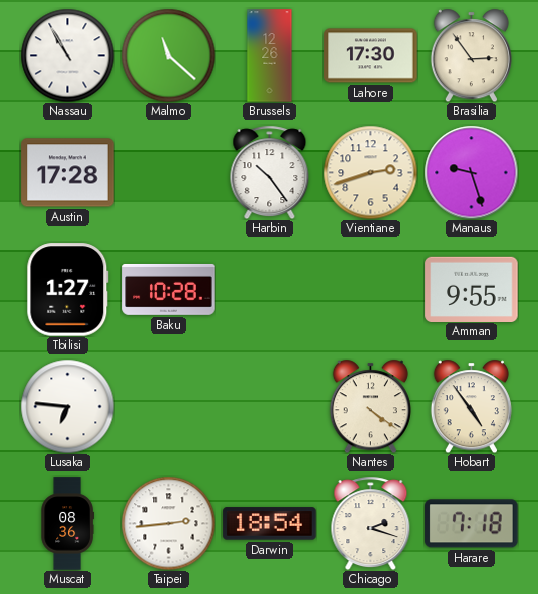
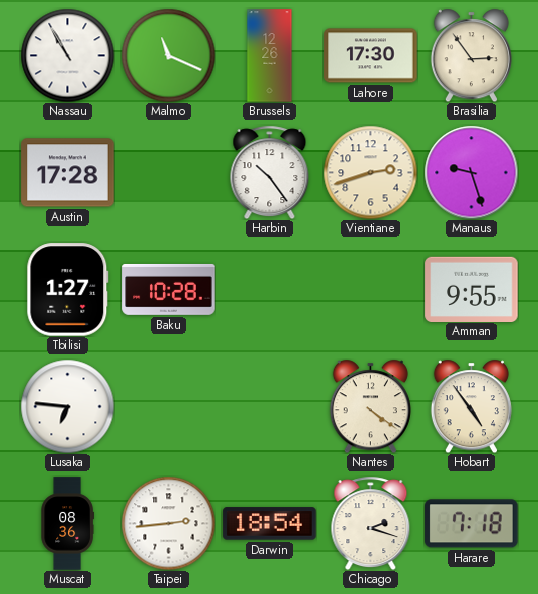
Malmo: 11:22 -> 11:19
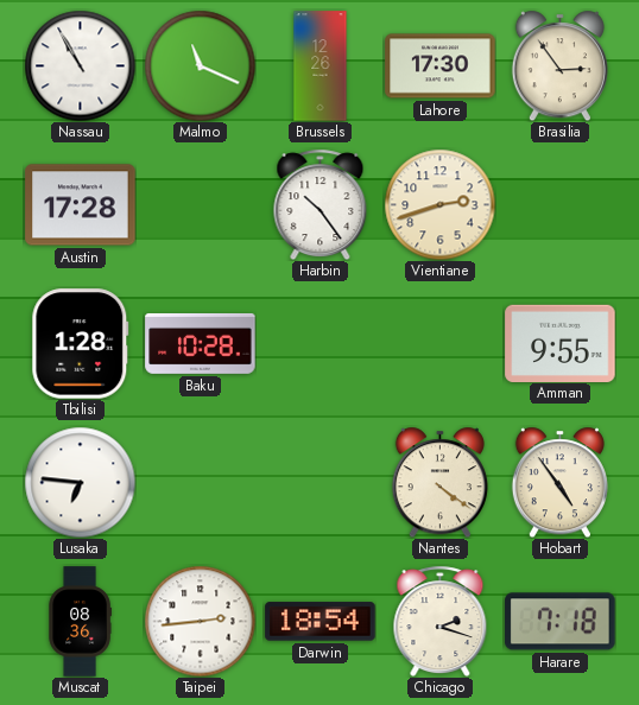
Manaus: 9:27 -> none
Tbilisi: 1:27 -> 1:28
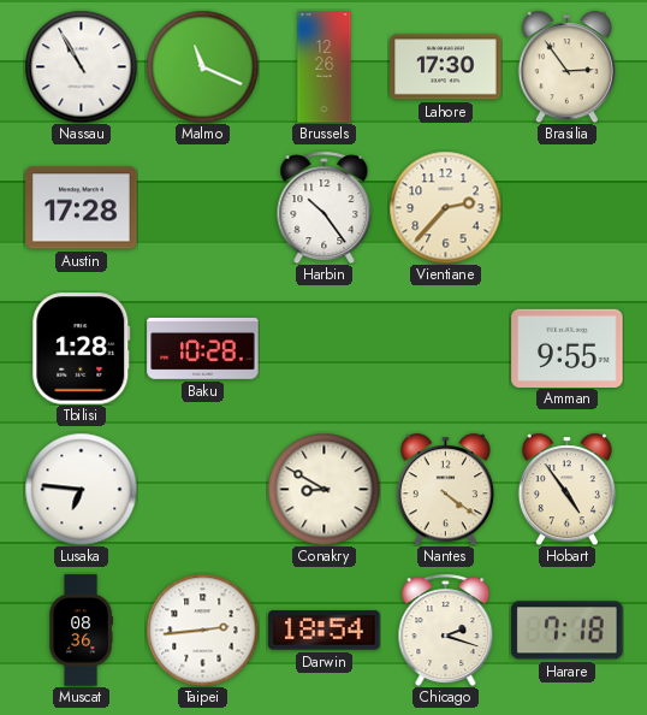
Vientiane: 2:42 -> 2:37
Conakry: none -> 8:50
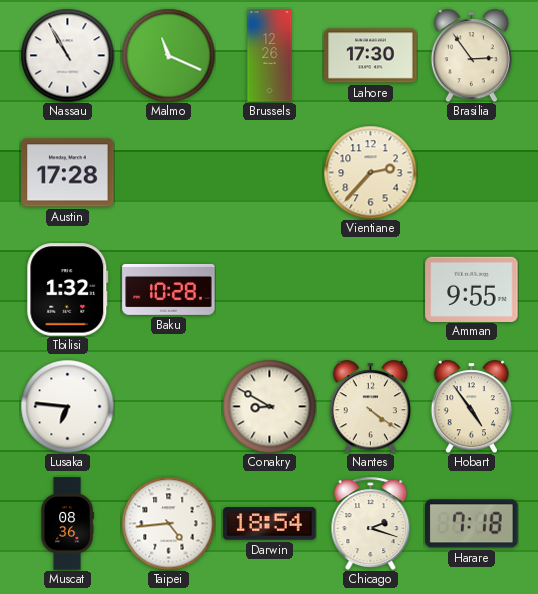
Harbin: 10:24 -> none
Tbilisi: 1:28 -> 1:32
Taipei: 2:44 -> 4:44
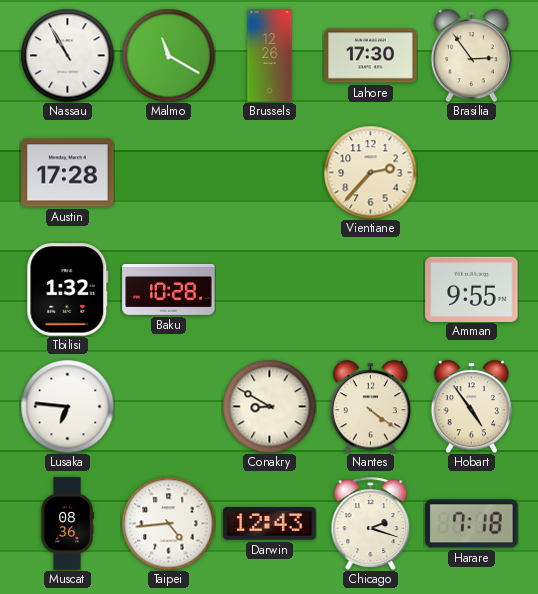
Malmo: 11:19 -> 11:20
Darwin: 18:54 -> 12:43
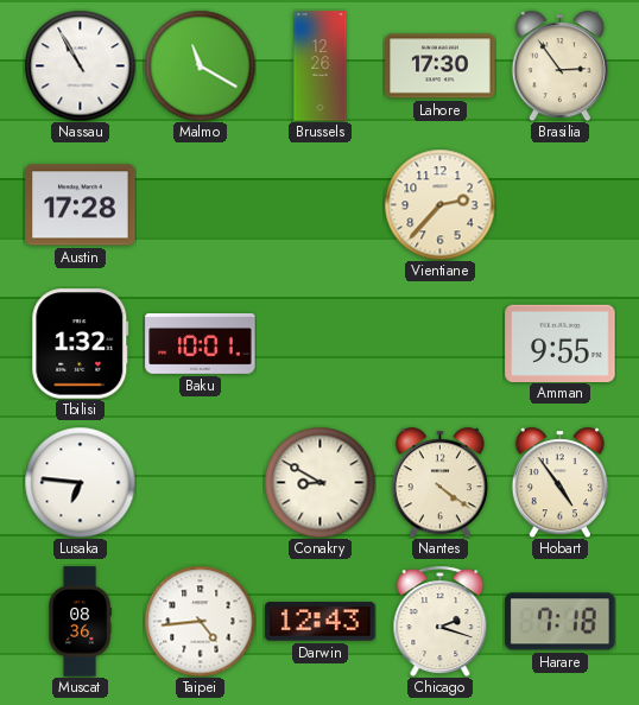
Baku: 10:28 -> 10:01
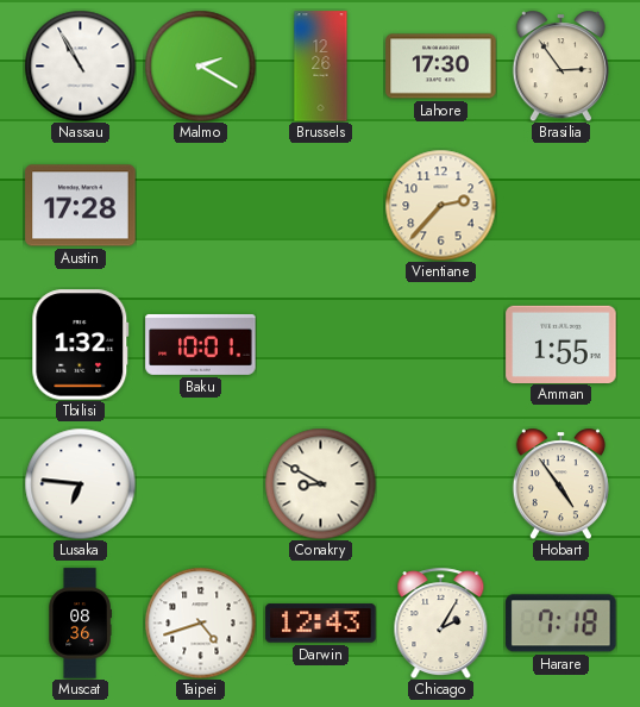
Malmo: 11:20 -> 2:20
Amman: 9:55 -> 1:55
Nantes: 4:21 -> none
Taipei: 4:44 -> 4:42
Chicago: 2:18 -> 2:05
